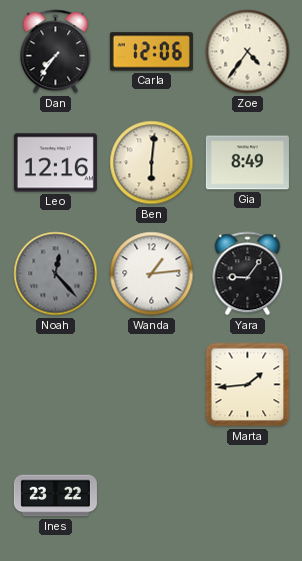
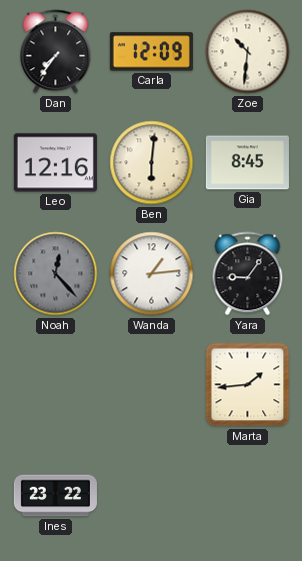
Carla: 12:06 -> 12:09
Zoe: 4:36 -> 10:31
Gia: 8:49 -> 8:45
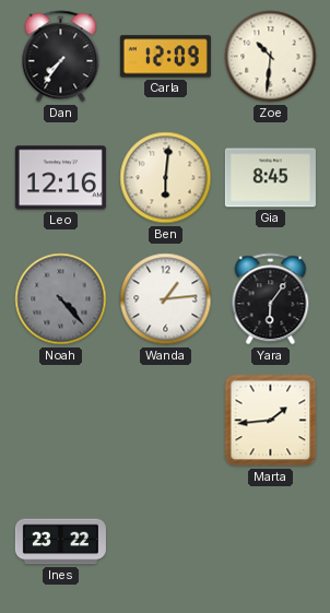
Noah: 12:23 -> 4:23
Yara: 9:06 -> 6:06
